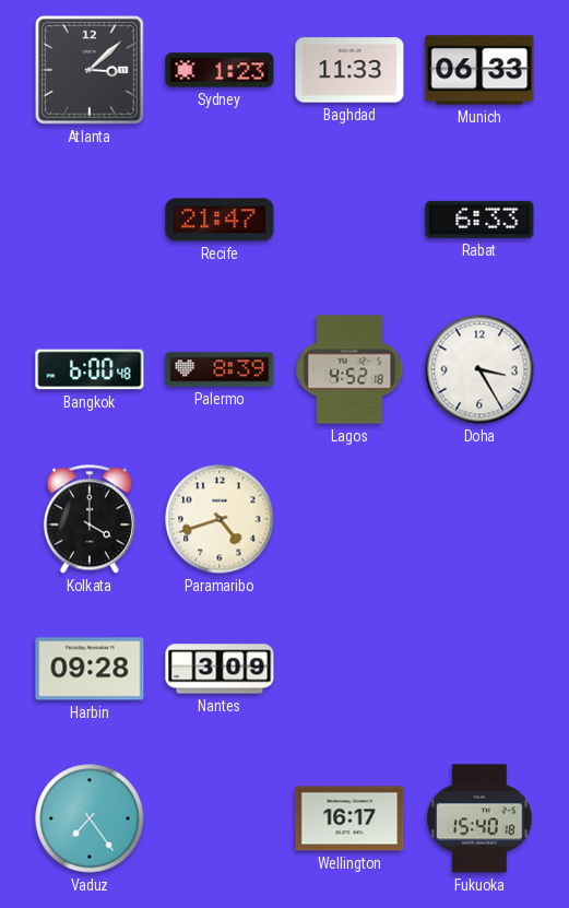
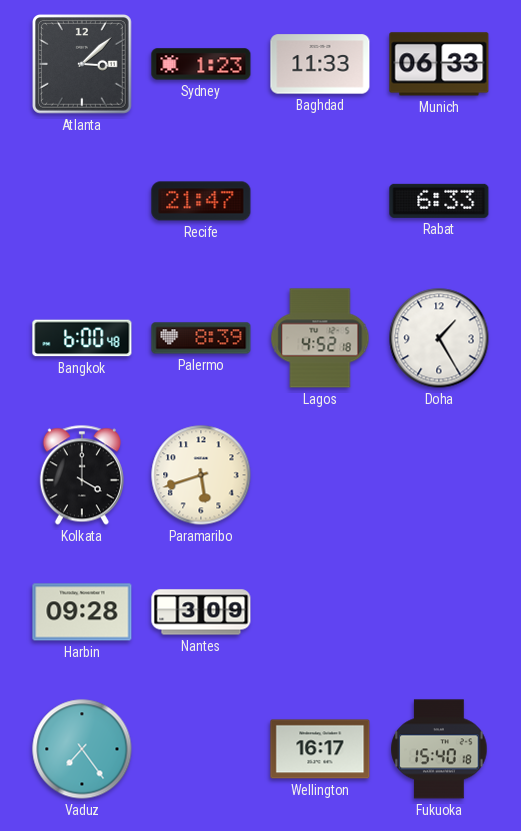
Doha: 3:25 -> 1:25
Paramaribo: 4:42 -> 5:42
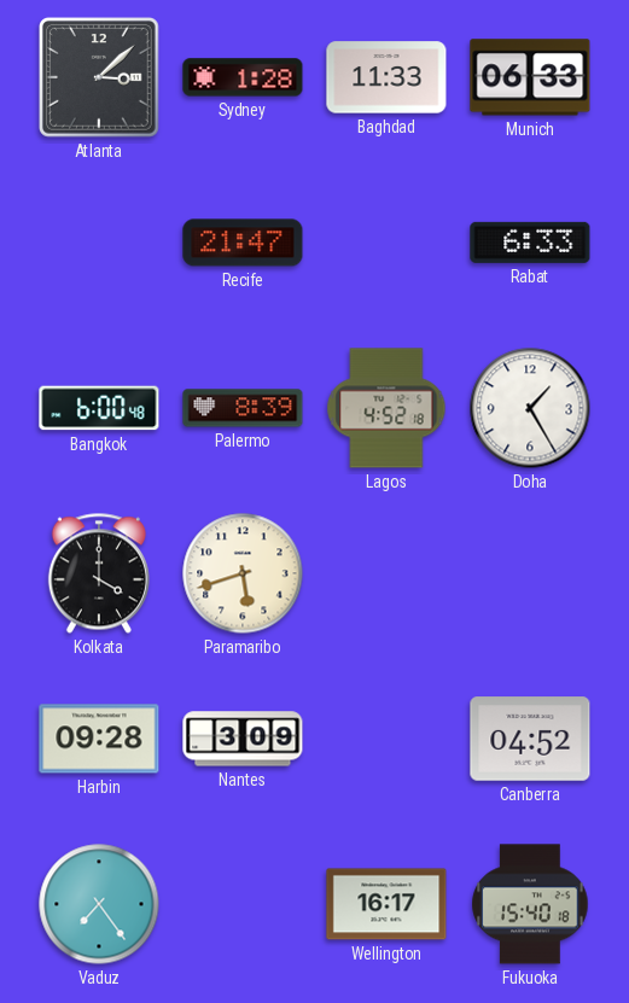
Sydney: 1:23 -> 1:28
Canberra: none -> 04:52
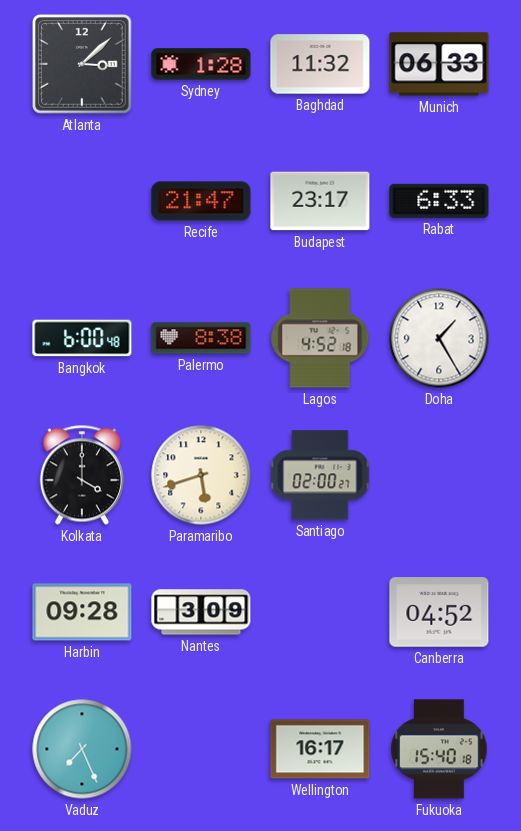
Baghdad: 11:33 -> 11:32
Budapest: none -> 23:17
Palermo: 8:39 -> 8:38
Santiago: none -> 02:00
Vaduz: 7:24 -> 7:26
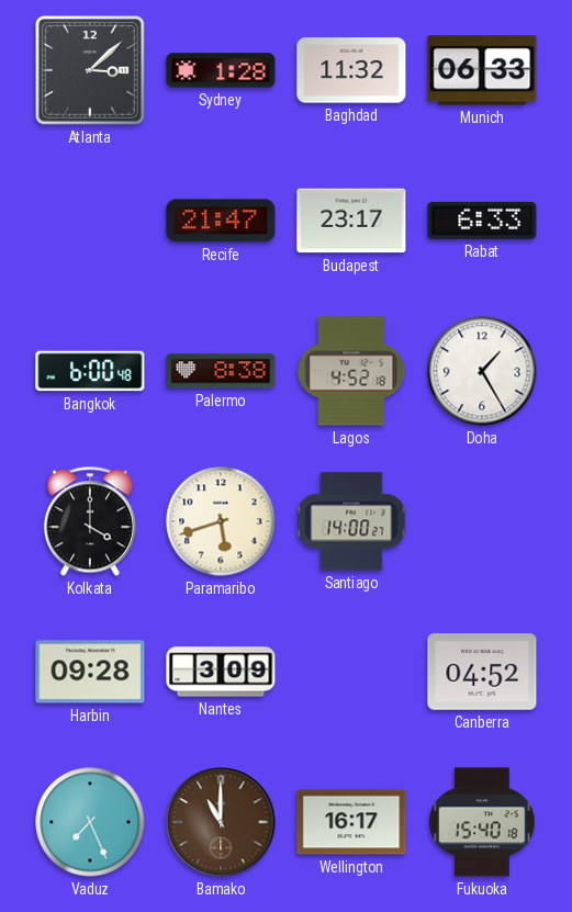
Santiago: 02:00 -> 14:00
Bamako: none -> 11:00
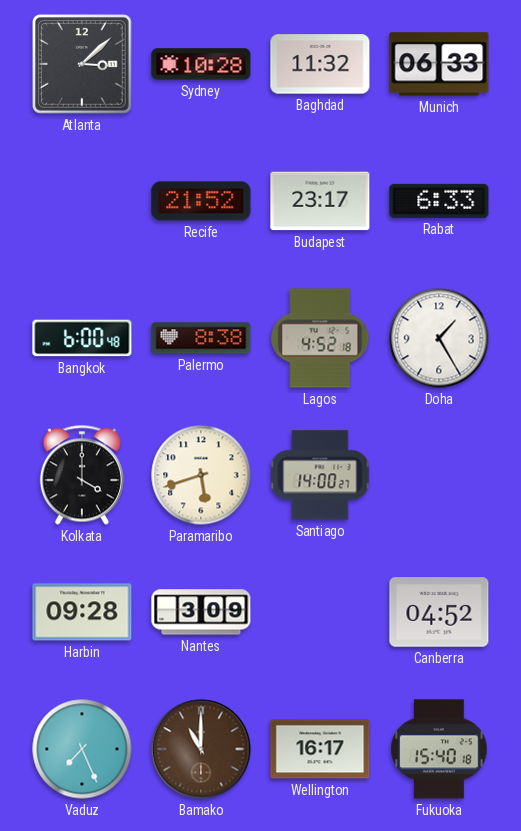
Sydney: 1:28 -> 10:28
Recife: 21:47 -> 21:52
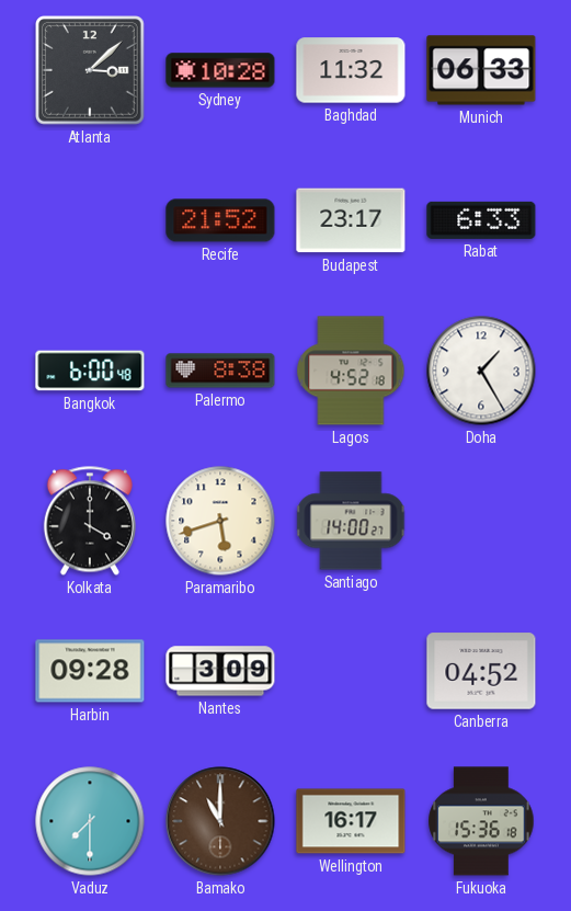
Vaduz: 7:26 -> 7:30
Fukuoka: 15:40 -> 15:36
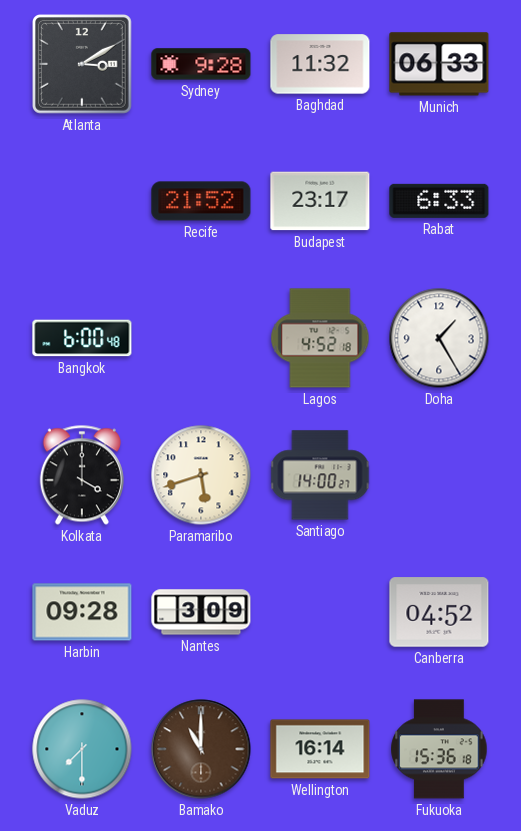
Atlanta: 3:08 -> 3:10
Sydney: 10:28 -> 9:28
Palermo: 8:38 -> none
Wellington: 16:17 -> 16:14
